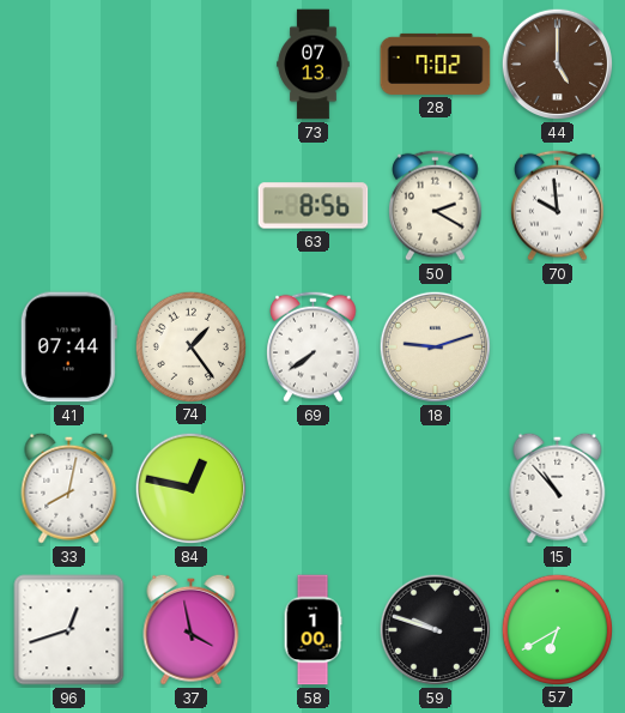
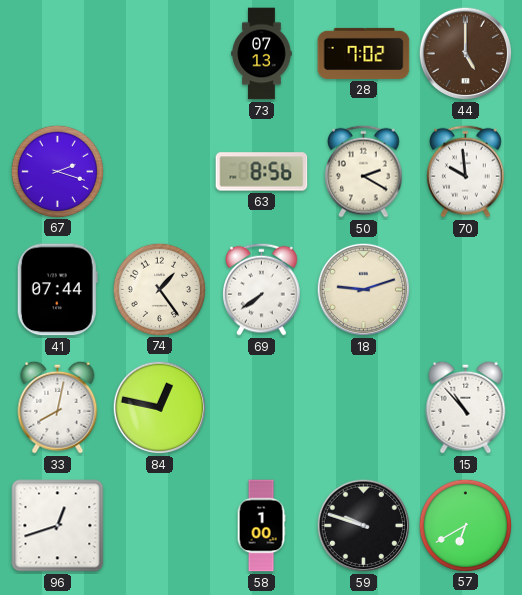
67: none -> 2:18
37: 3:58 -> none
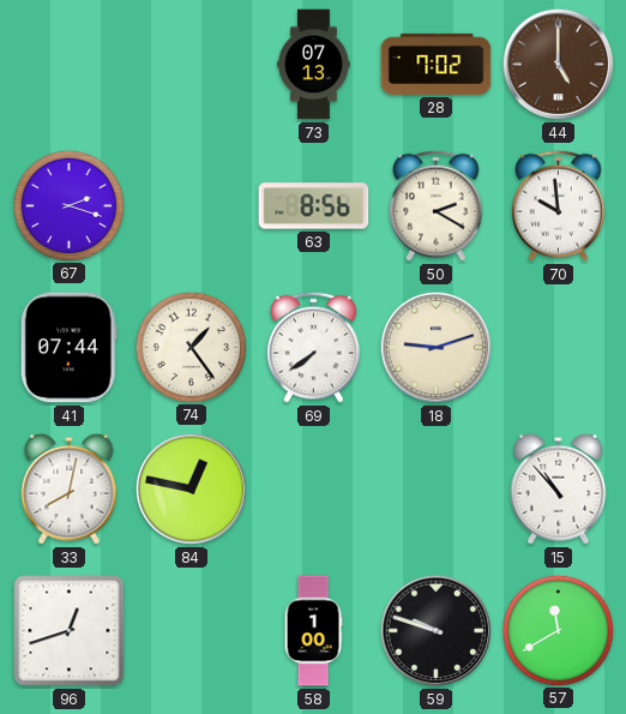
57: 6:40 -> 11:40
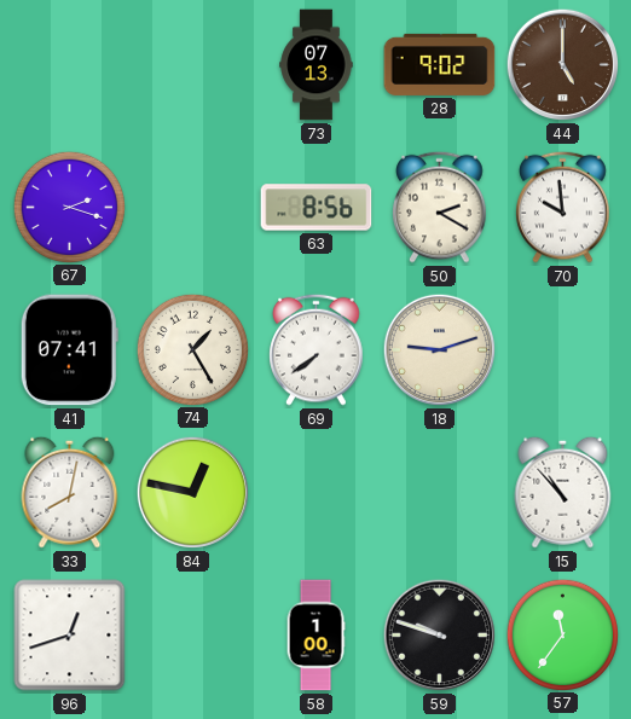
28: 7:02 -> 9:02
41: 07:44 -> 07:41
74: 1:24 -> 1:25
57: 11:40 -> 11:36
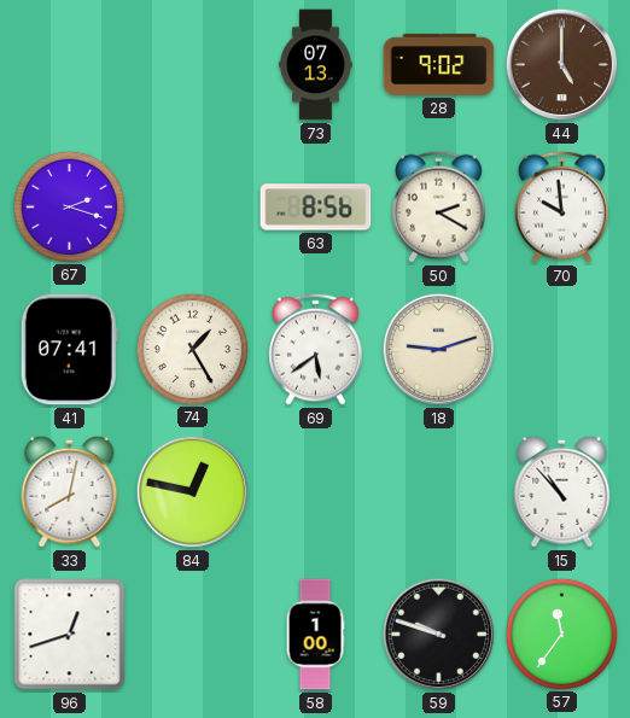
69: 7:39 -> 5:39
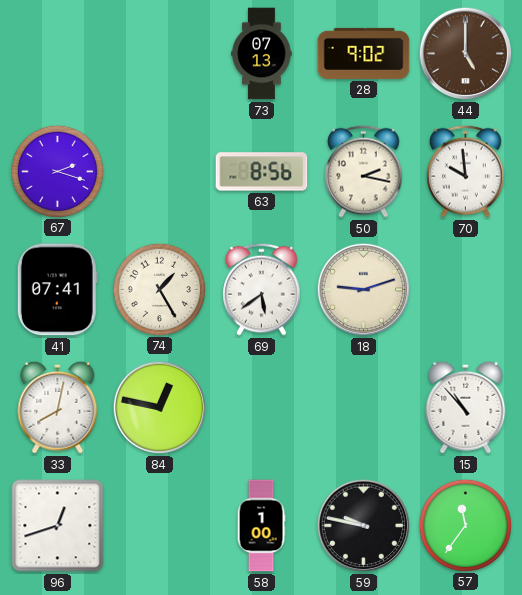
50: 2:20 -> 2:17
59: 9:48 -> 9:47
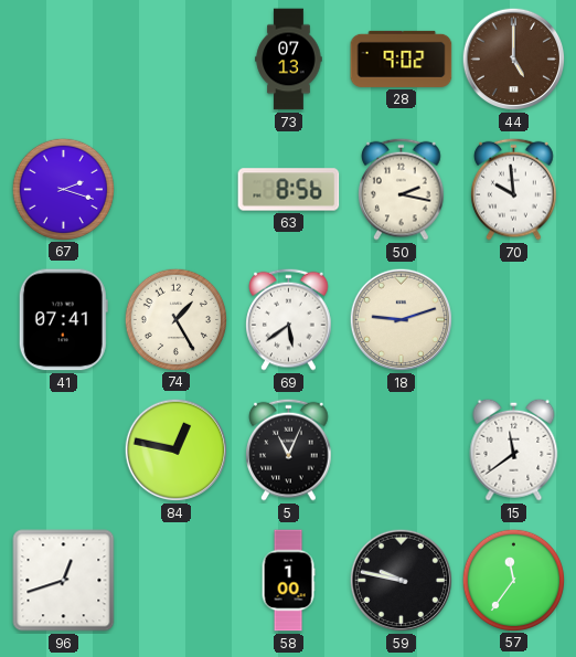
33: 8:02 -> none
5: none -> 11:04
15: 10:53 -> 11:39
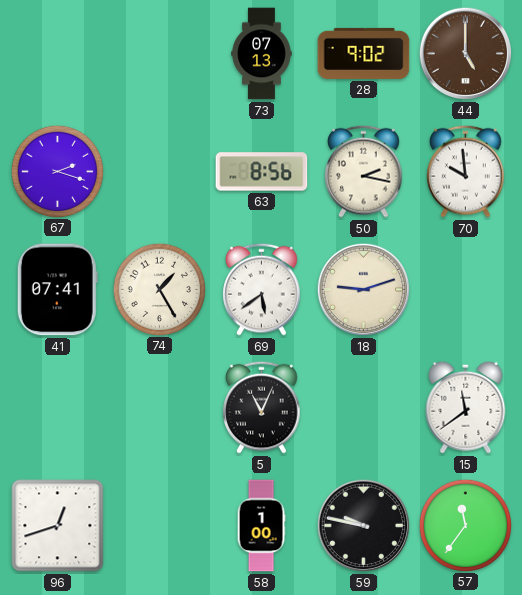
84: 12:47 -> none
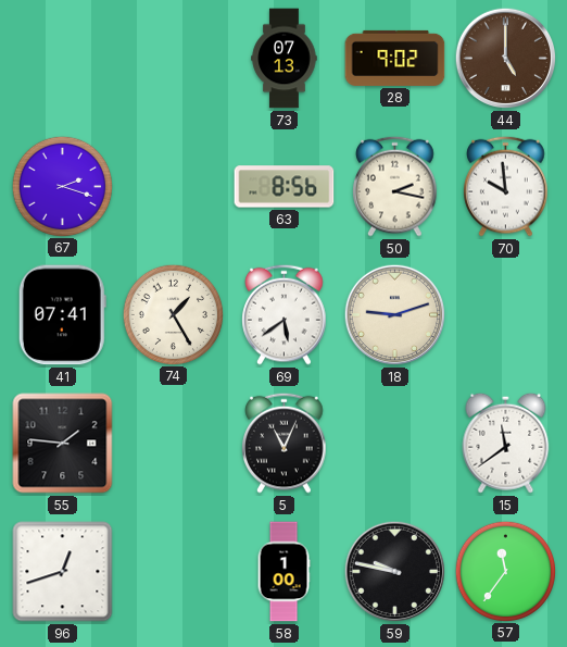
55: none -> 1:46
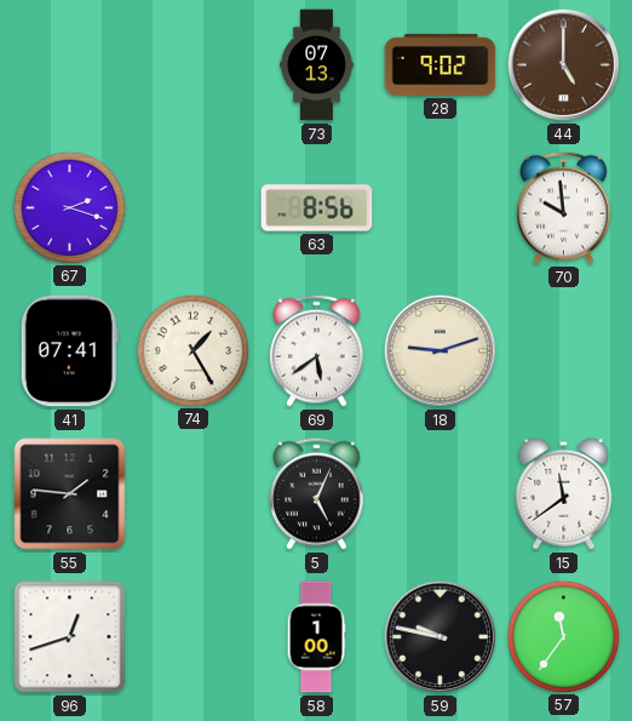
50: 2:17 -> none
5: 11:04 -> 5:04
